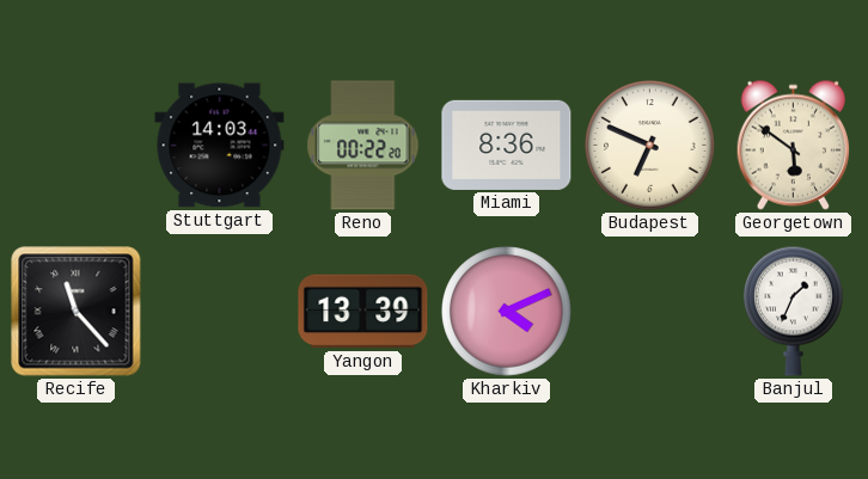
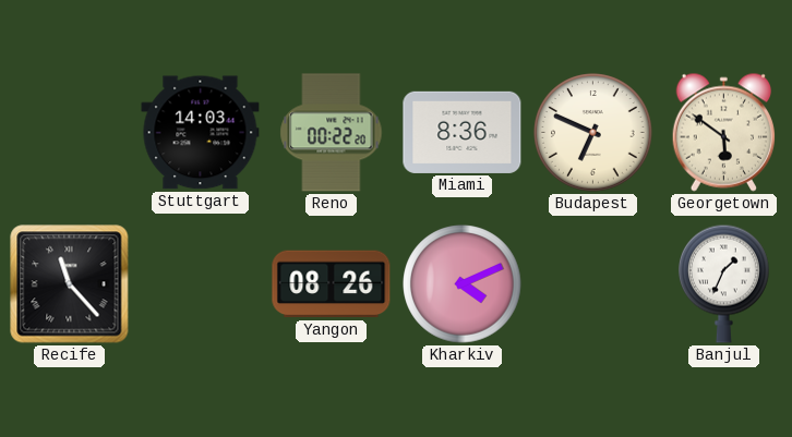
Yangon: 13:39 -> 08:26
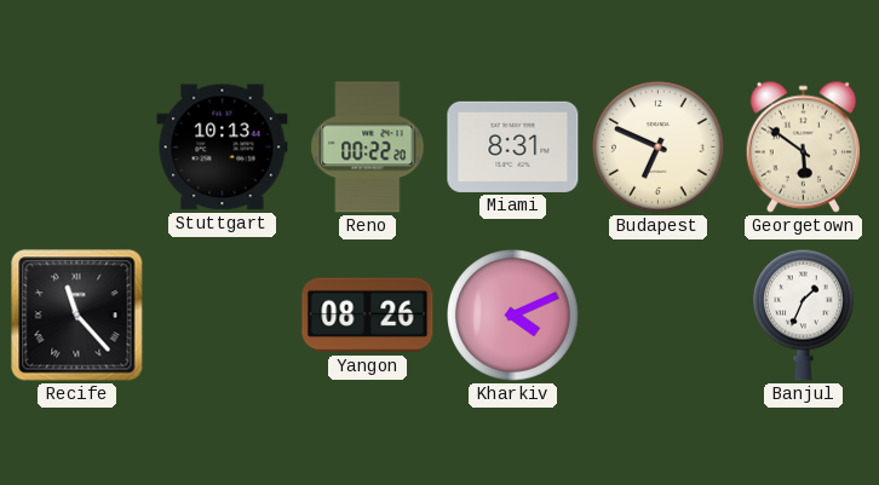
Stuttgart: 14:03 -> 10:13
Miami: 8:36 -> 8:31
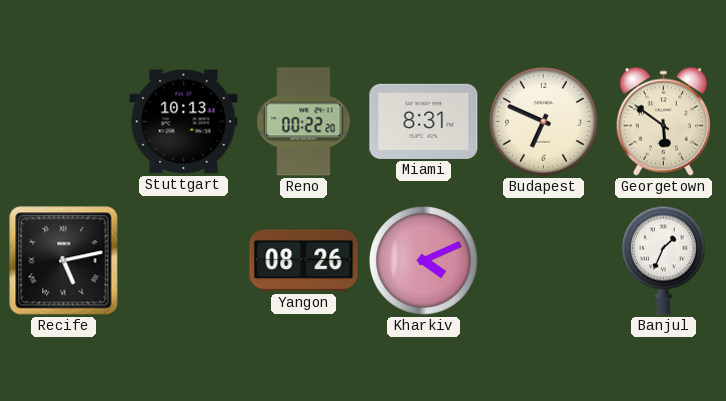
Recife: 11:23 -> 5:13
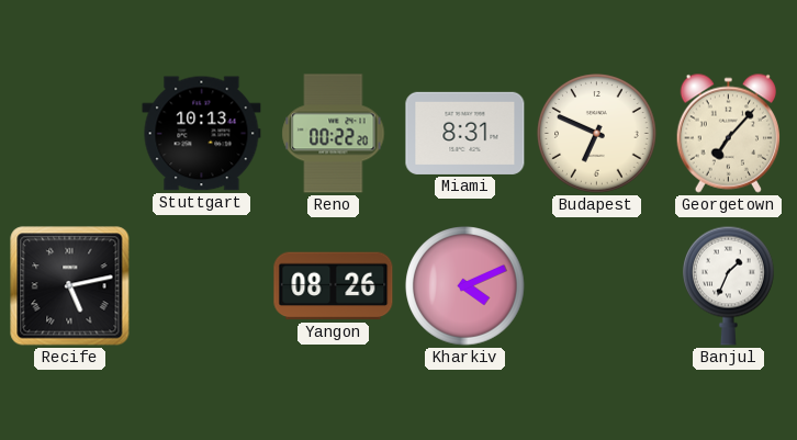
Georgetown: 5:51 -> 7:07
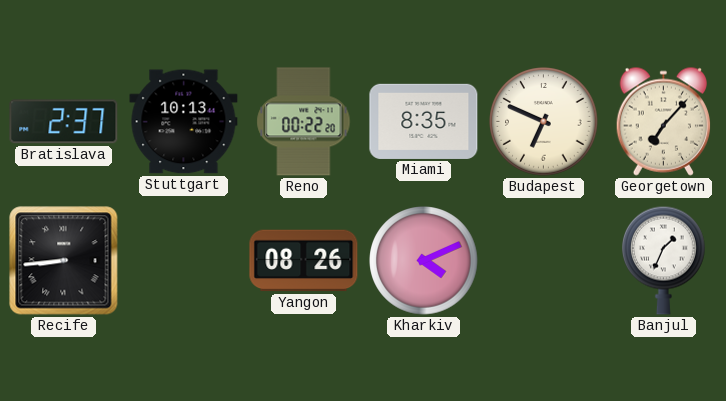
Bratislava: none -> 2:37
Miami: 8:31 -> 8:35
Recife: 5:13 -> 8:44
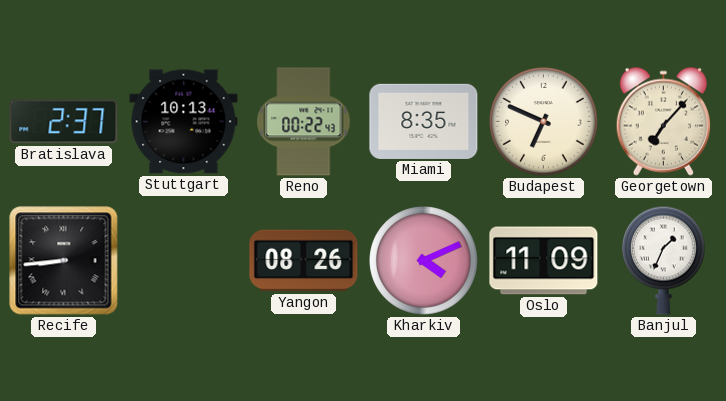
Reno: 00:22:20 -> 00:22:43
Oslo: none -> 11:09
